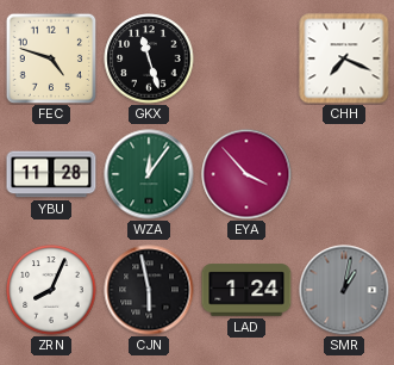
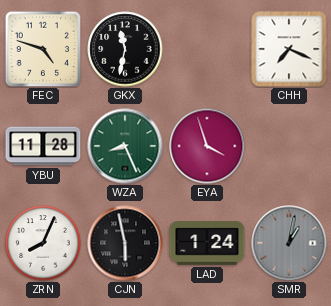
GKX: 11:27 -> 11:32
WZA: 12:06 -> 8:26
EYA: 3:53 -> 3:57
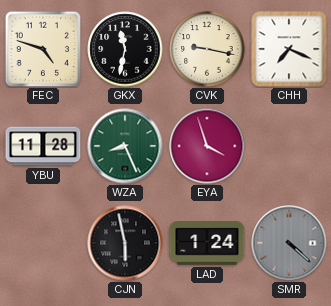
CVK: none -> 9:17
ZRN: 8:04 -> none
SMR: 1:02 -> 4:22
